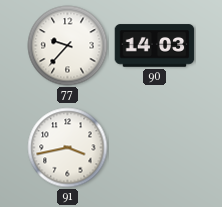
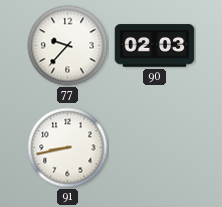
90: 14:03 -> 02:03
91: 3:43 -> 8:43
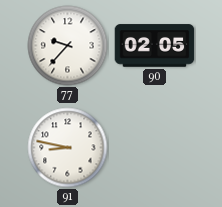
90: 02:03 -> 02:05
91: 8:43 -> 8:47
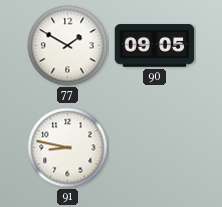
77: 9:37 -> 1:50
90: 02:05 -> 09:05
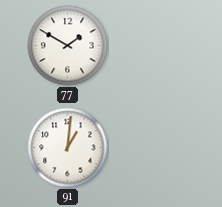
90: 09:05 -> none
91: 8:47 -> 1:01
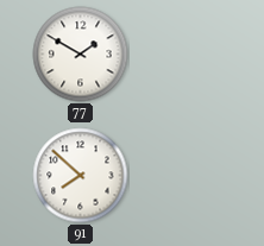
91: 1:01 -> 7:52
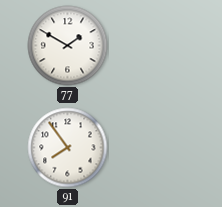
91: 7:52 -> 7:54
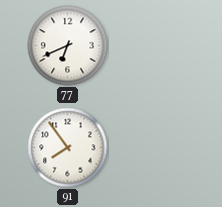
77: 1:50 -> 6:41
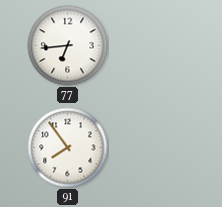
77: 6:41 -> 6:44
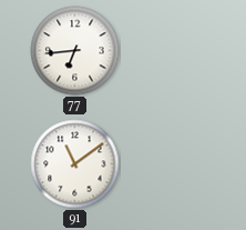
91: 7:54 -> 11:09
